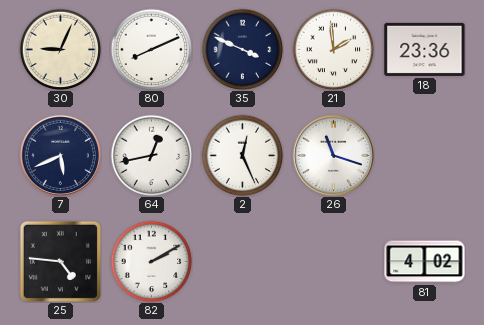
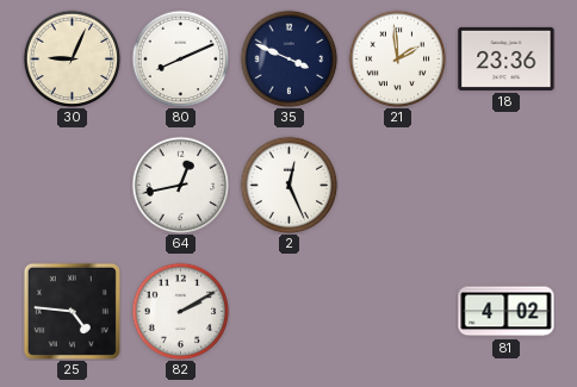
7: 5:41 -> none
26: 11:18 -> none
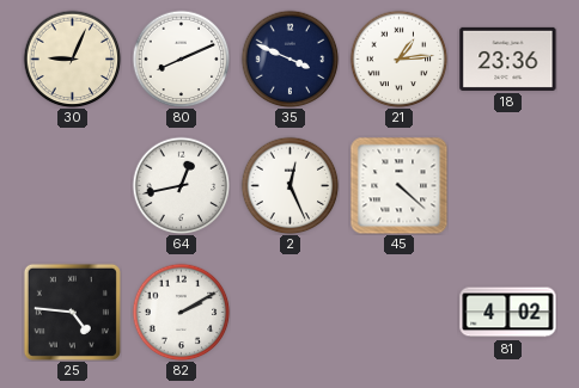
21: 1:59 -> 1:14
45: none -> 4:22
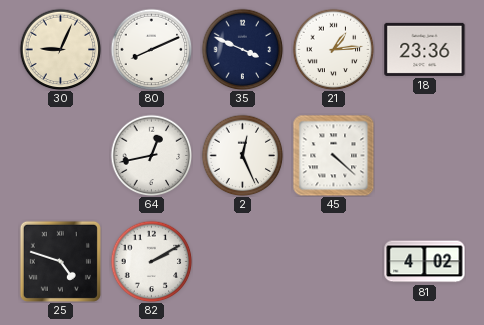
25: 4:46 -> 4:48
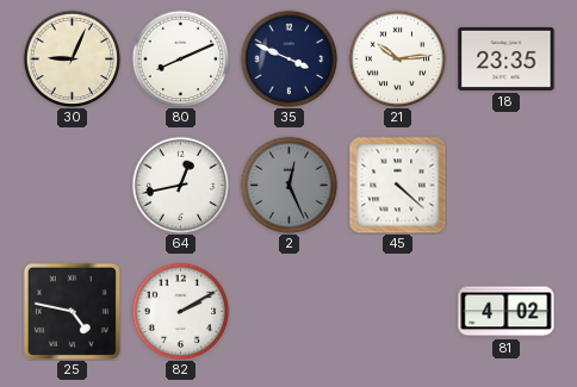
21: 1:14 -> 10:14
18: 23:36 -> 23:35
2 dial: white -> grey
25: 4:48 -> 4:47
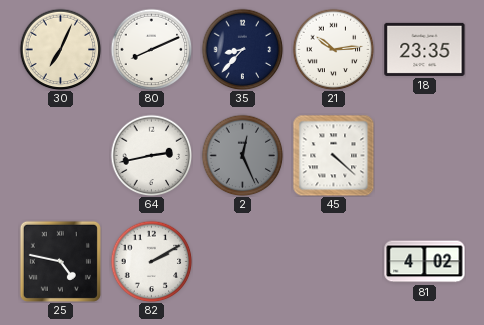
30: 9:04 -> 7:04
35: 3:49 -> 8:37
64: 12:43 -> 2:43
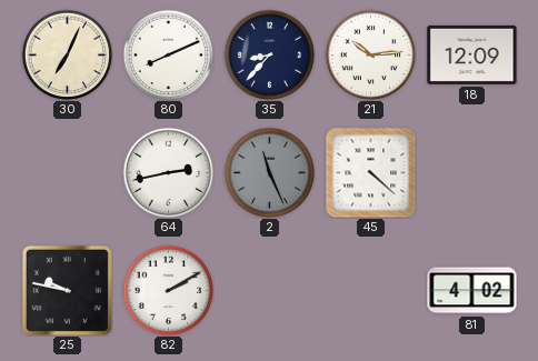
18: 23:35 -> 12:09
2: 12:26 -> 11:26
25: 4:47 -> 9:47
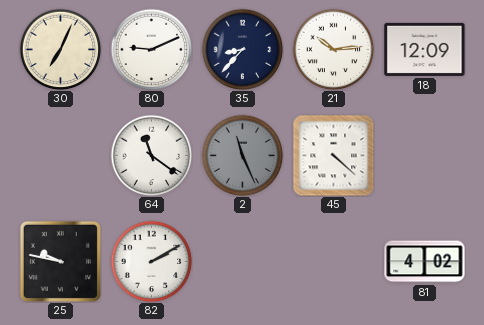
80: 8:11 -> 9:11
64: 2:43 -> 11:21
